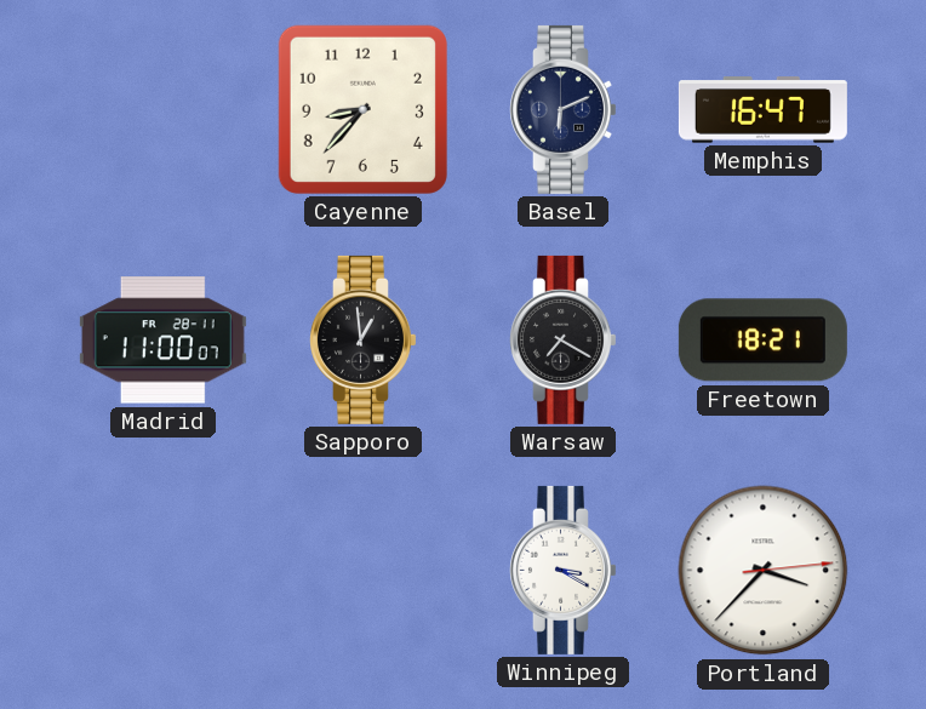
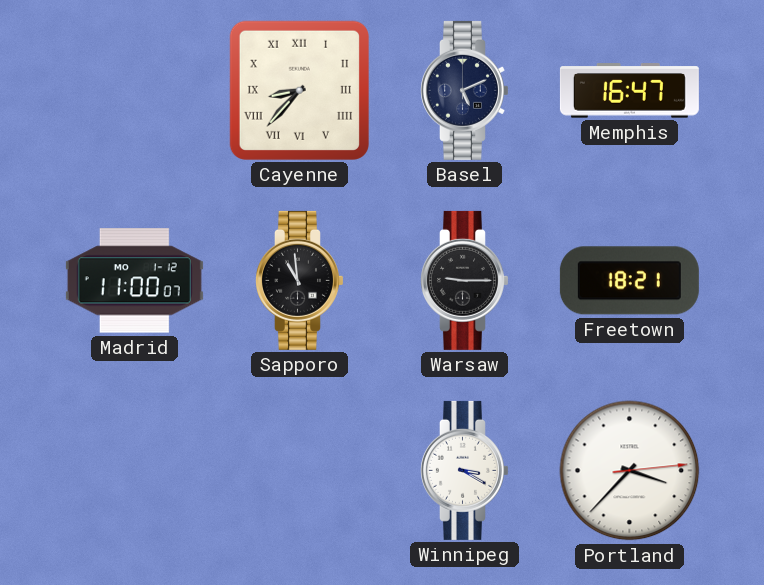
Cayenne numerals: Arabic -> Roman
Basel: 6:11 -> 5:11
Madrid date: FR 28-11 -> MO 1-12
Sapporo: 12:59 -> 10:59
Warsaw: 7:20 -> 9:15
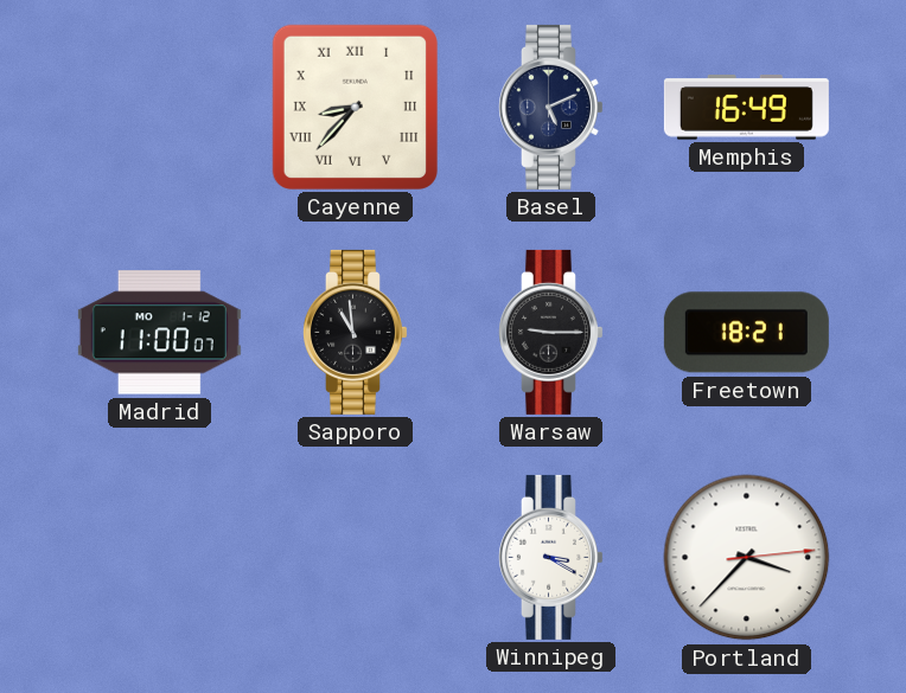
Memphis: 16:47 -> 16:49
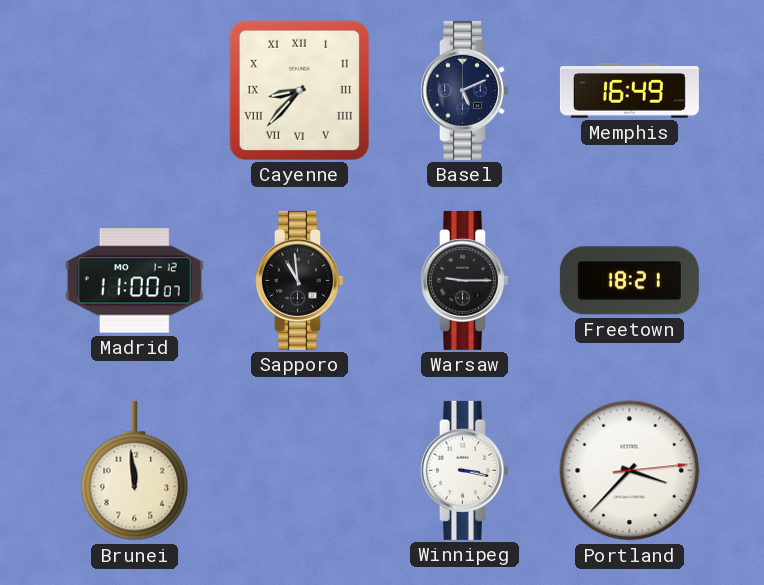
Brunei: none -> 11:59
Winnipeg: 3:20 -> 3:17
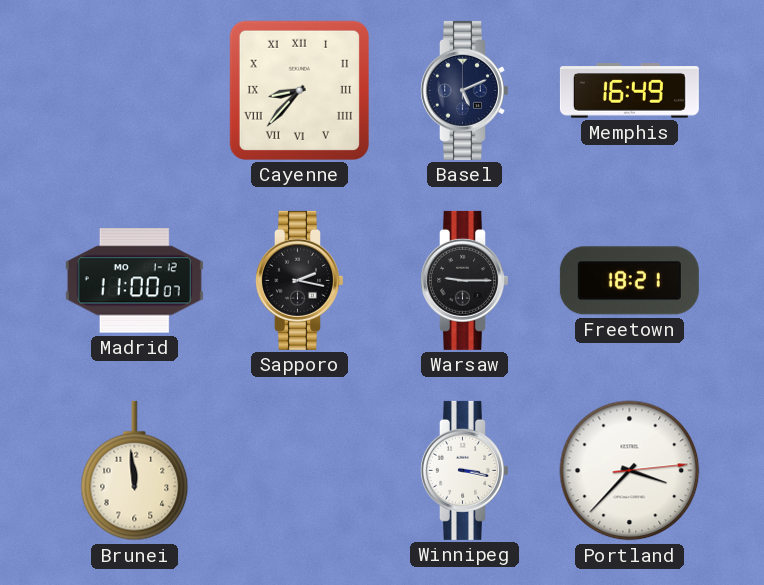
Sapporo: 10:59 -> 2:17
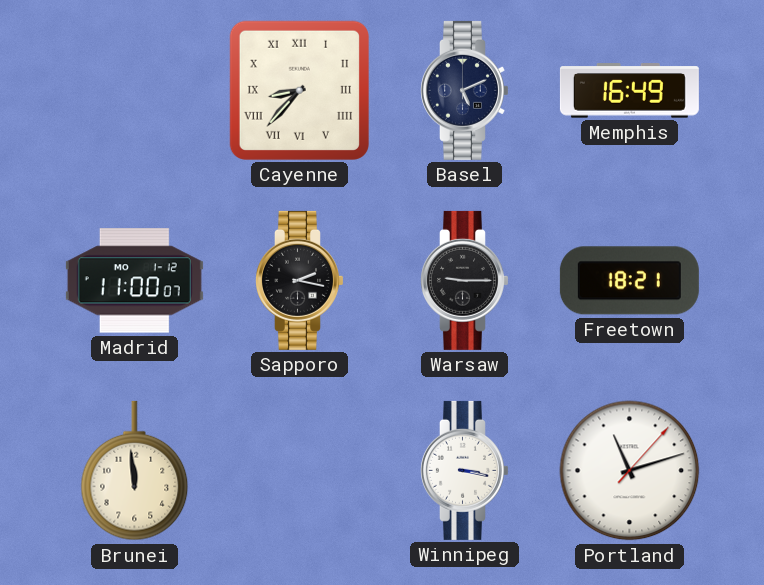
Portland: 3:37 -> 11:12
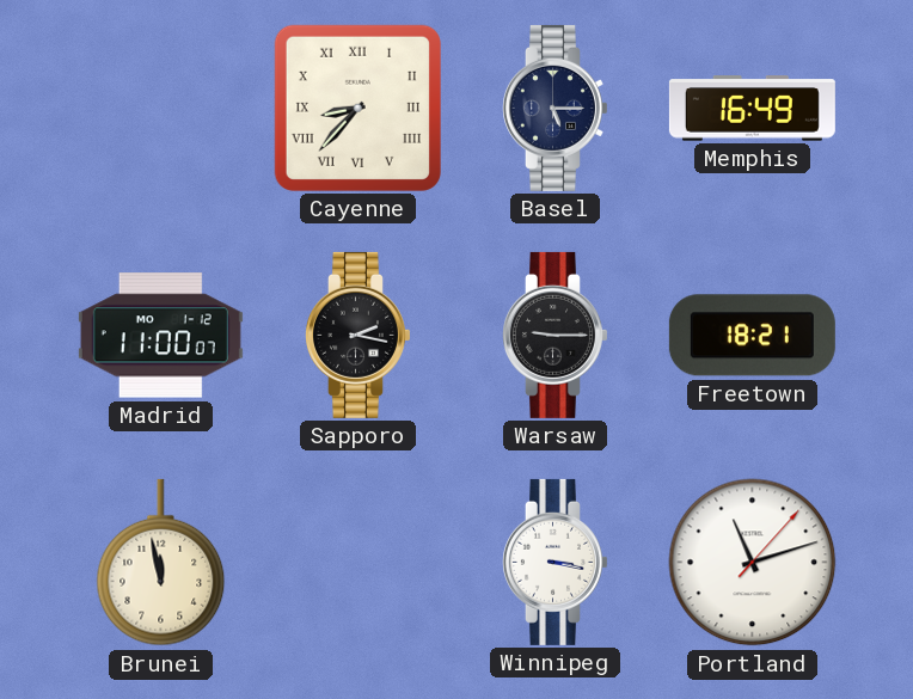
Basel: 5:11 -> 5:15
Brunei: 11:59 -> 11:58
